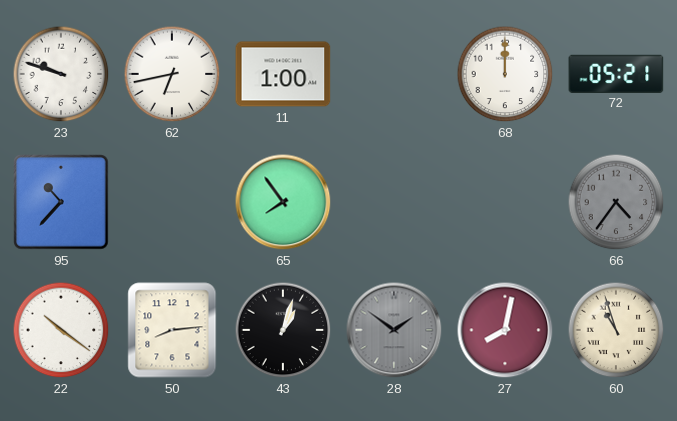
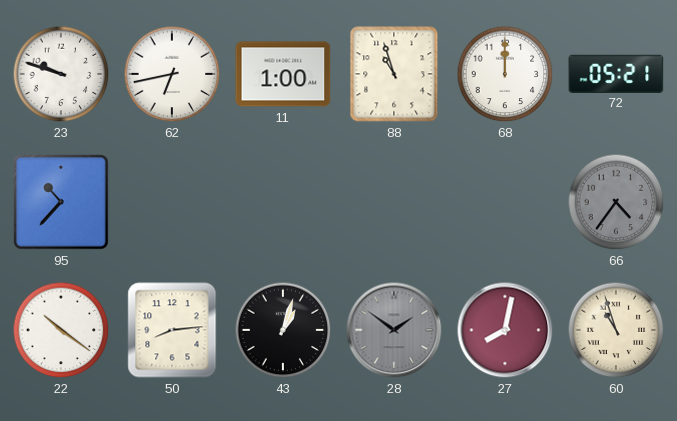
88: none -> 10:57
65: 7:54 -> none
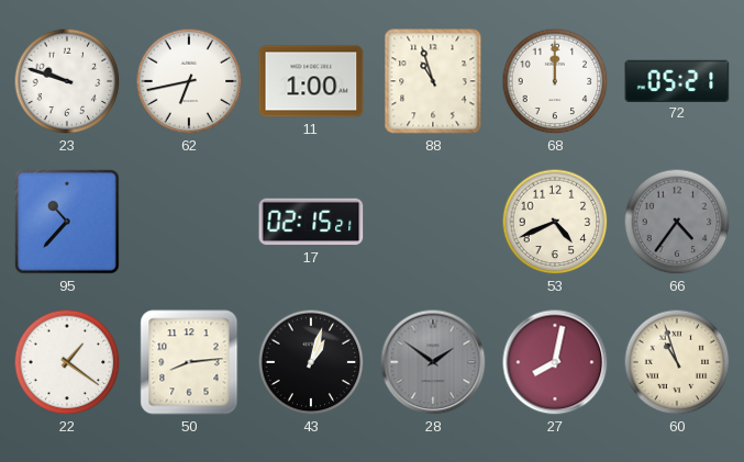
17: none -> 02:15
53: none -> 4:41
22: 10:21 -> 1:21
